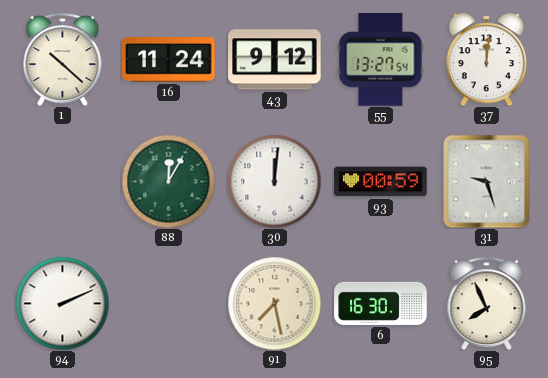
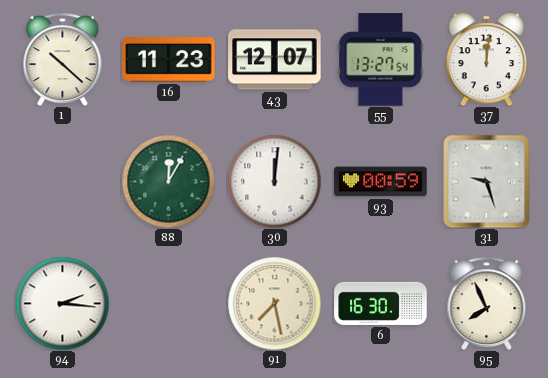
16: 11:24 -> 11:23
43: 9:12 -> 12:07
94: 2:11 -> 2:16
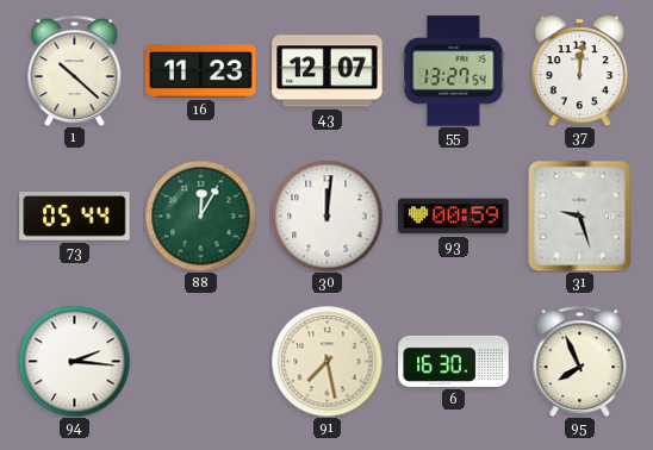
73: none -> 05:44
